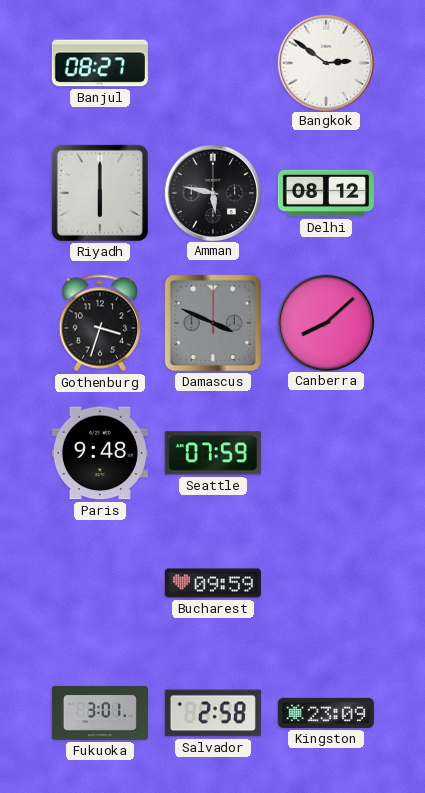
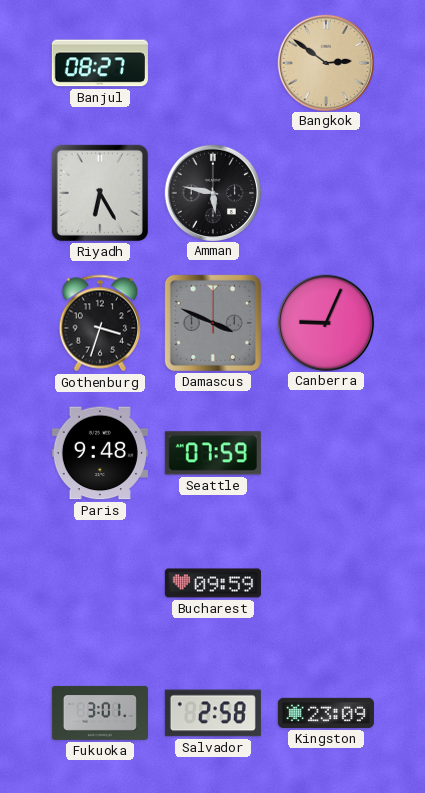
Bangkok dial: white -> champagne
Riyadh: 6:00 -> 6:25
Delhi: 08:12 -> none
Canberra: 8:08 -> 9:04
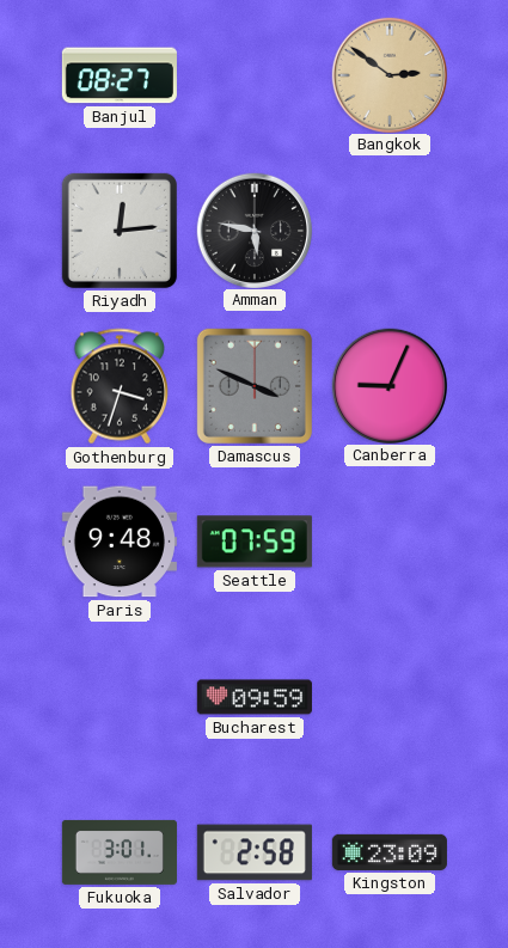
Riyadh: 6:25 -> 12:14
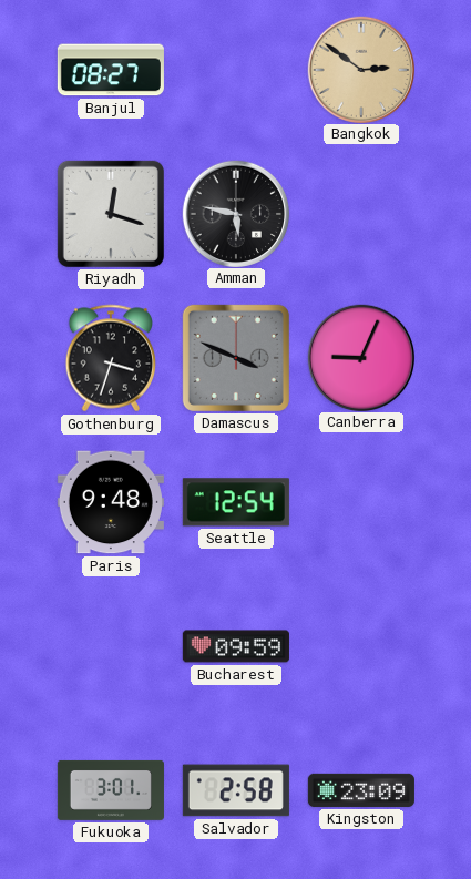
Riyadh: 12:14 -> 12:18
Seattle: 07:59 -> 12:54
